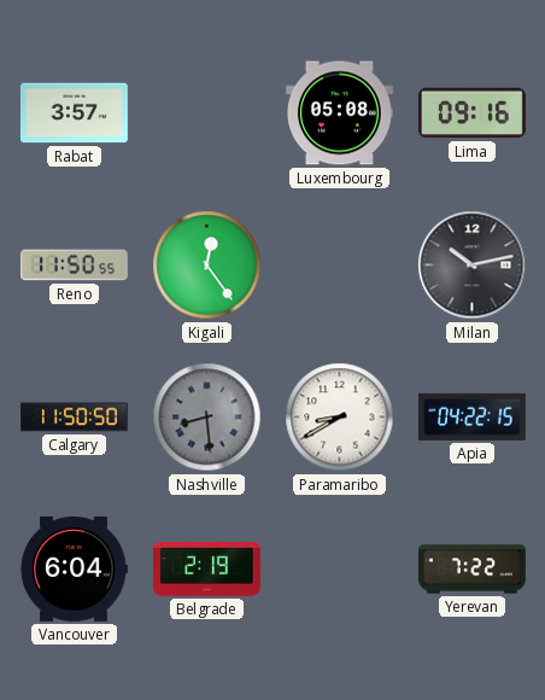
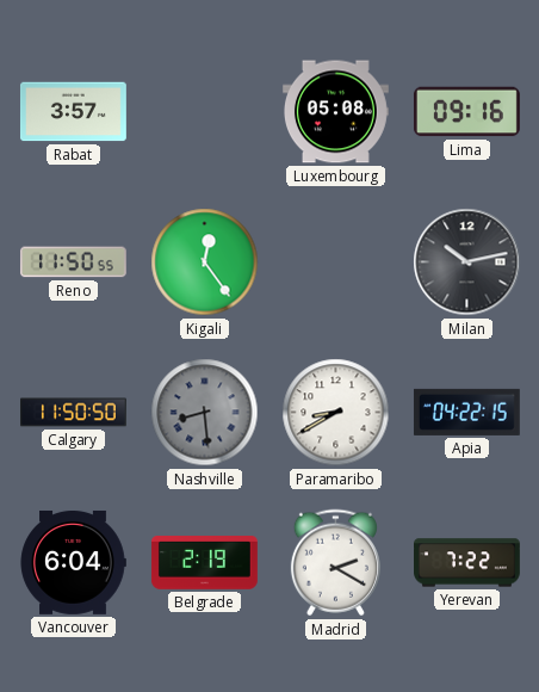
Madrid: none -> 2:20
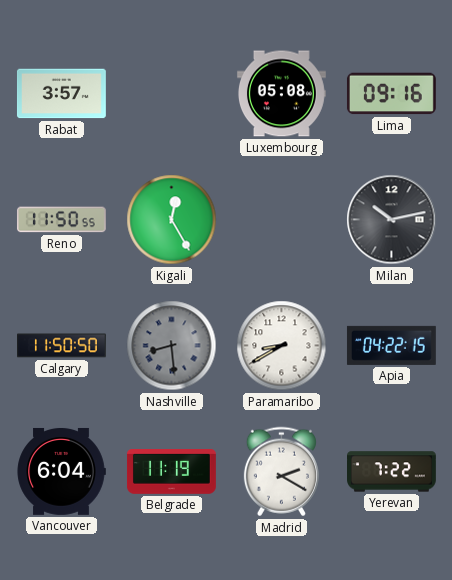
Kigali: 12:24 -> 12:25
Belgrade: 2:19 -> 11:19
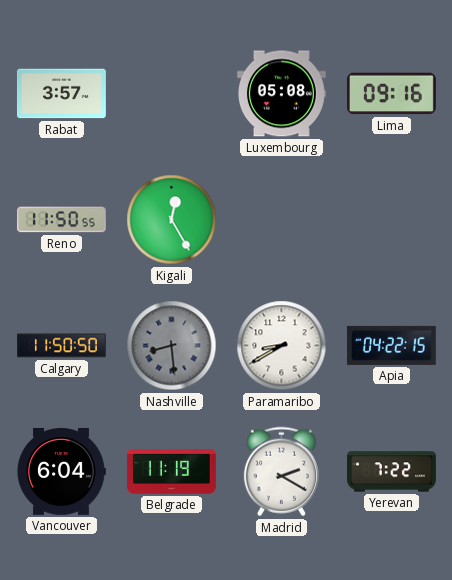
Milan: 10:13 -> none
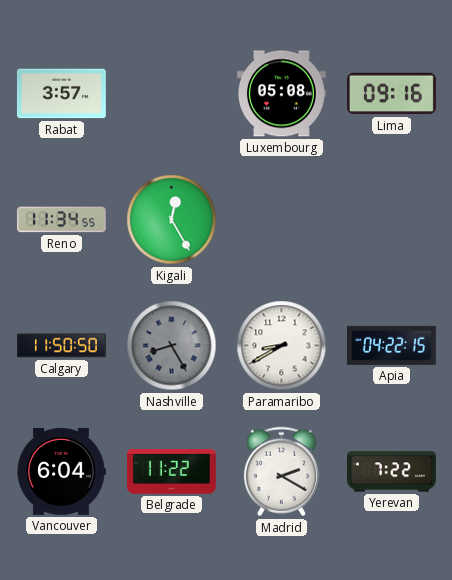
Reno: 11:50 -> 11:34
Nashville: 8:29 -> 8:25
Belgrade: 11:19 -> 11:22
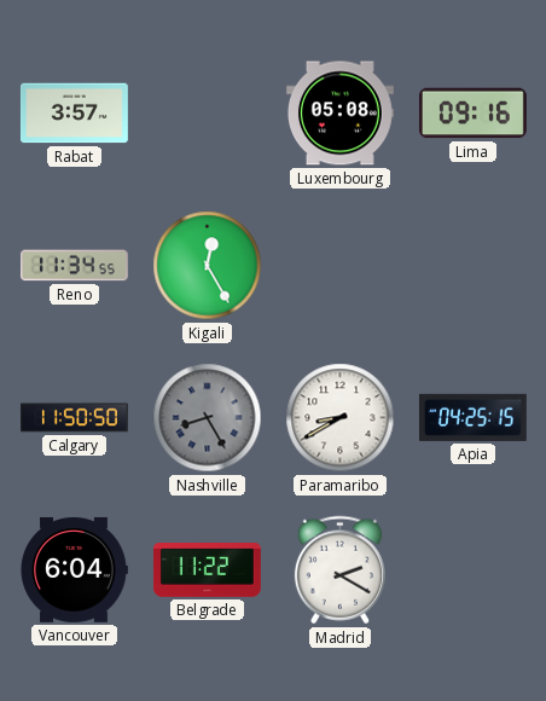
Apia: 04:22 -> 04:25
Yerevan: 7:22 -> none
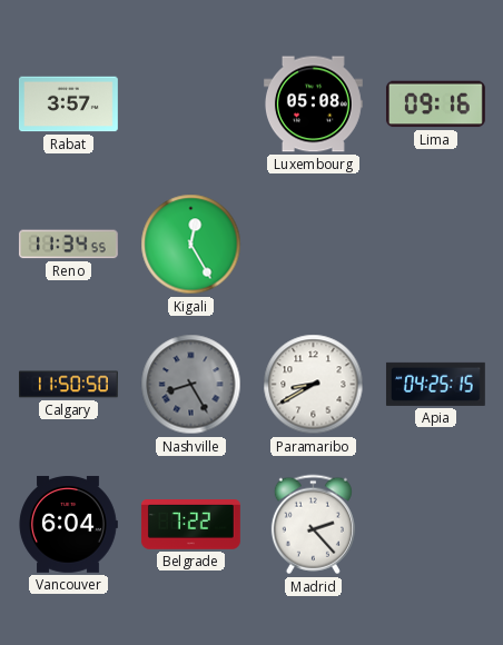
Belgrade: 11:22 -> 7:22
Madrid: 2:20 -> 2:23
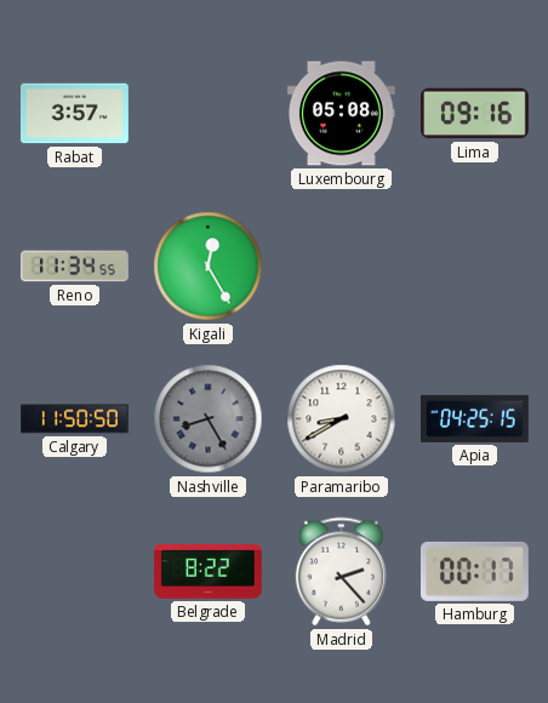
Vancouver: 6:04 -> none
Belgrade: 7:22 -> 8:22
Hamburg: none -> 00:17
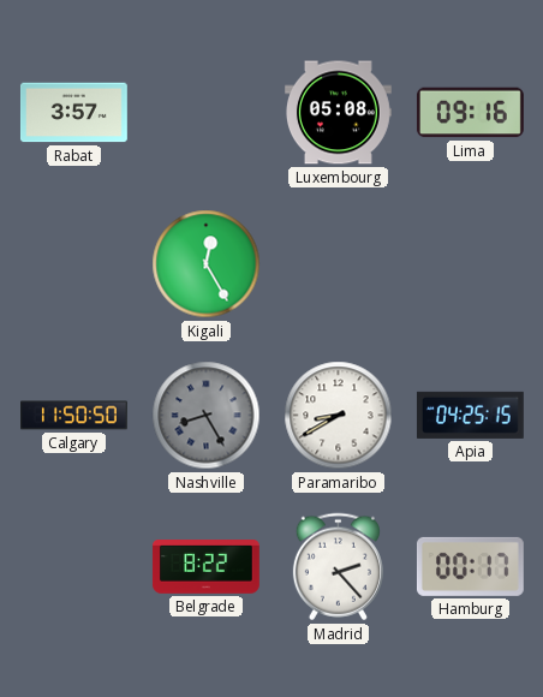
Reno: 11:34 -> none
